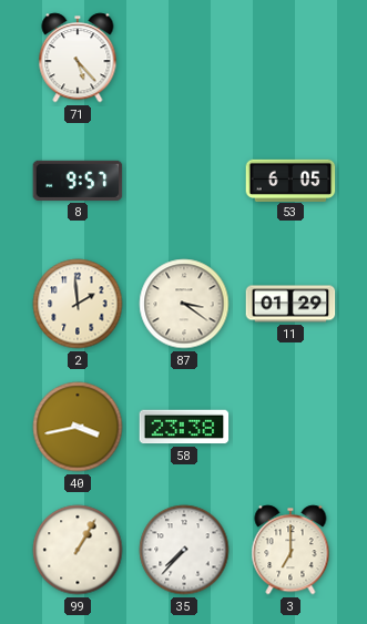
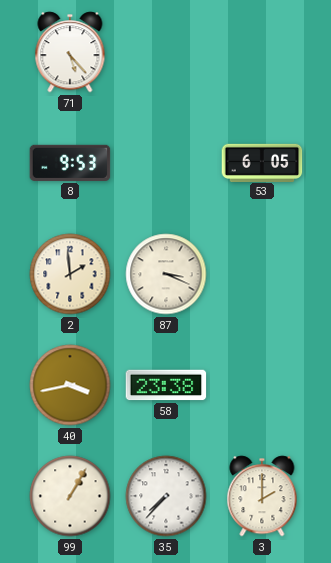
8: 9:57 -> 9:53
87: 3:21 -> 3:19
11: 01:29 -> none
3: 7:00 -> 2:00
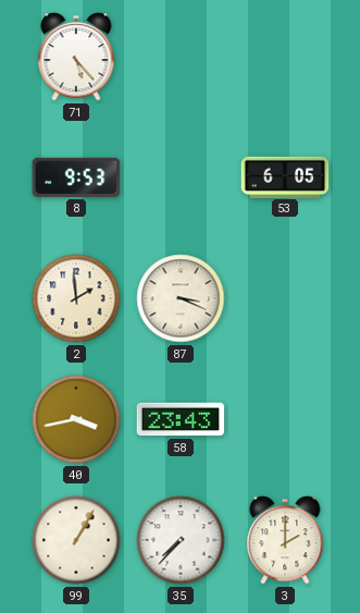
58: 23:38 -> 23:43
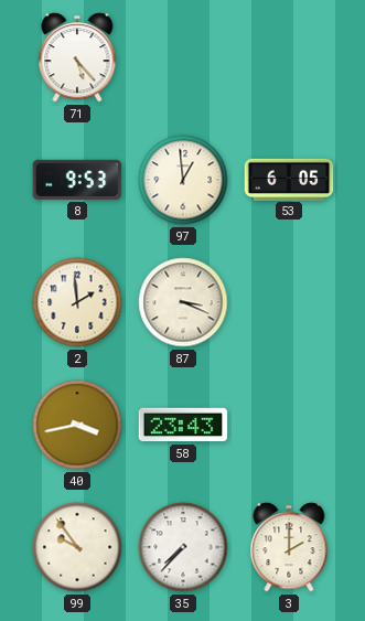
97: none -> 12:59
99: 1:05 -> 9:54
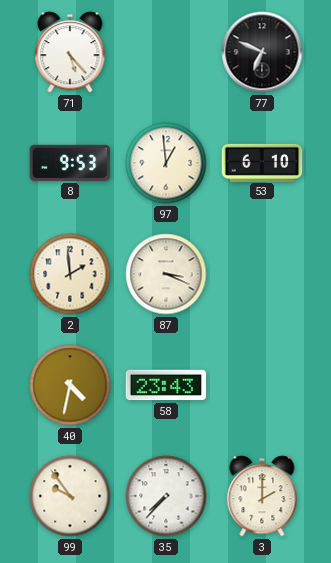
77: none -> 6:49
53: 6:05 -> 6:10
40: 3:43 -> 4:32
